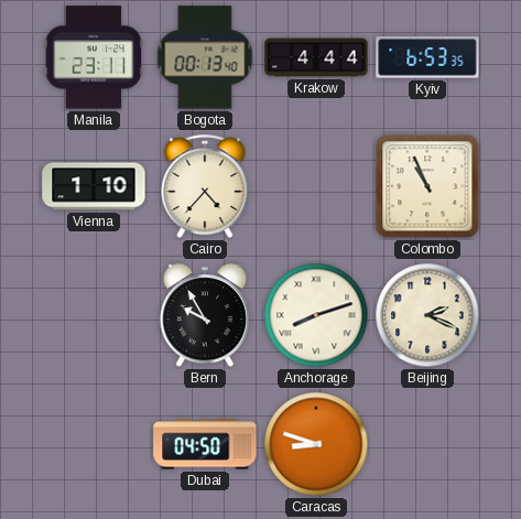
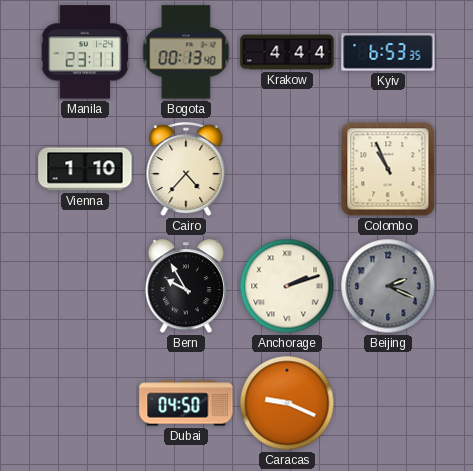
Anchorage: 8:12 -> 2:12
Beijing dial: cream -> grey
Caracas: 8:48 -> 9:19
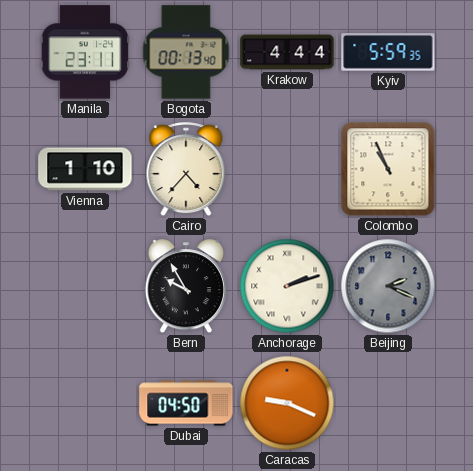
Kyiv: 6:53 -> 5:59
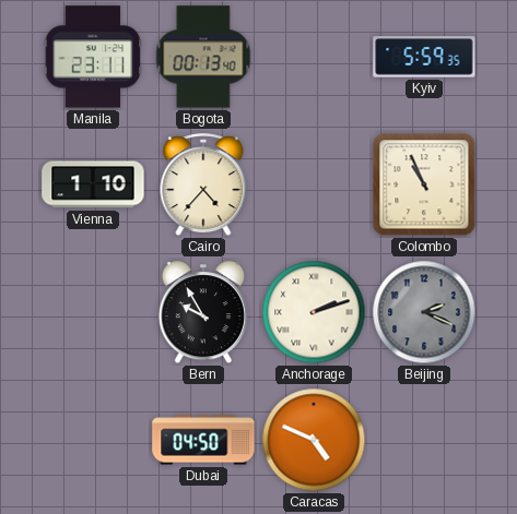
Krakow: 4:44 -> none
Caracas: 9:19 -> 4:49
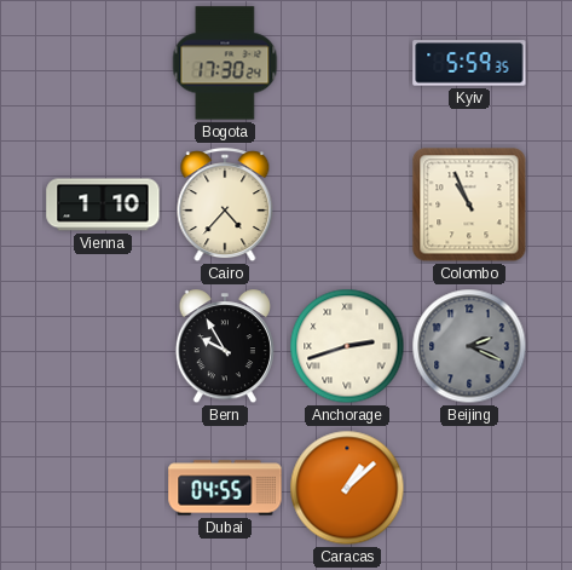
Manila: 23:11 -> none
Bogota: 00:13 -> 17:30
Anchorage: 2:12 -> 2:42
Dubai: 04:50 -> 04:55
Caracas: 4:49 -> 1:08
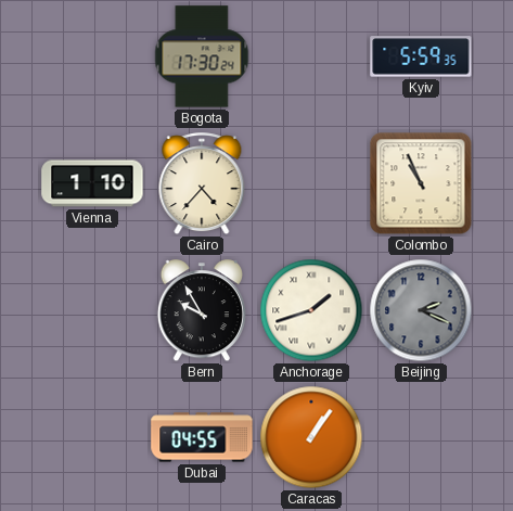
Anchorage: 2:42 -> 1:42
Caracas: 1:08 -> 1:06
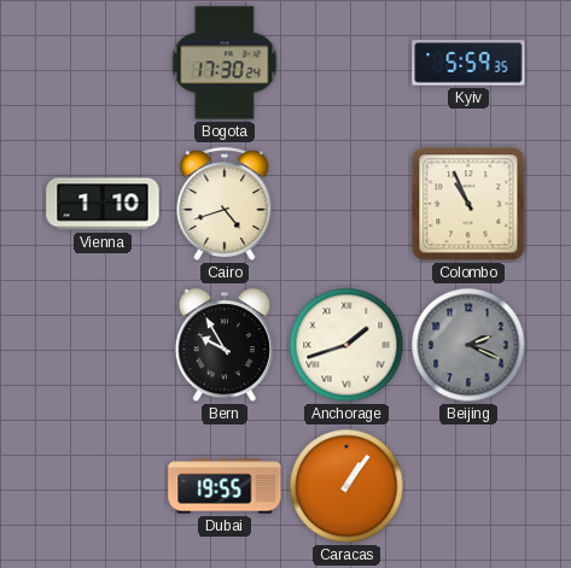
Cairo: 4:37 -> 4:42
Dubai: 04:55 -> 19:55
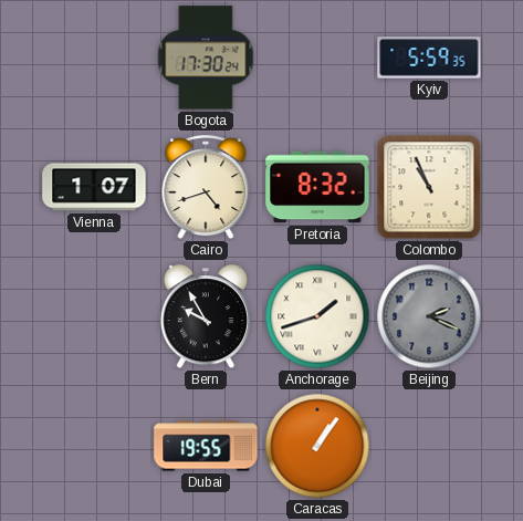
Vienna: 1:10 -> 1:07
Pretoria: none -> 8:32
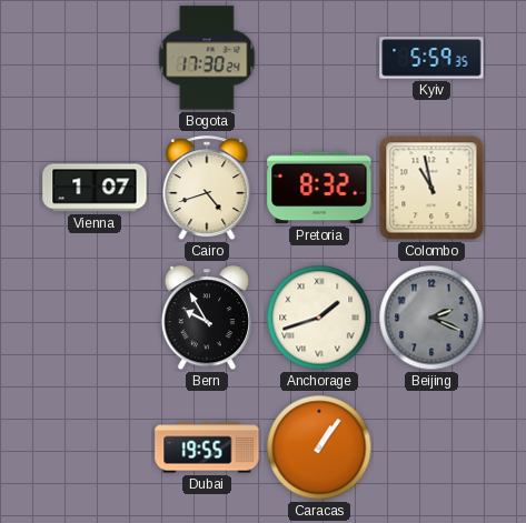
Colombo: 10:56 -> 10:58
